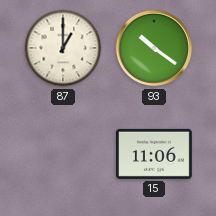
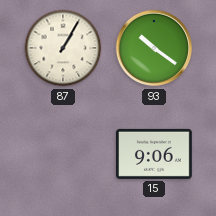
87: 1:00 -> 1:05
15: 11:06 -> 9:06
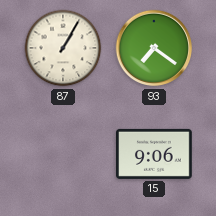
93: 10:21 -> 7:21
